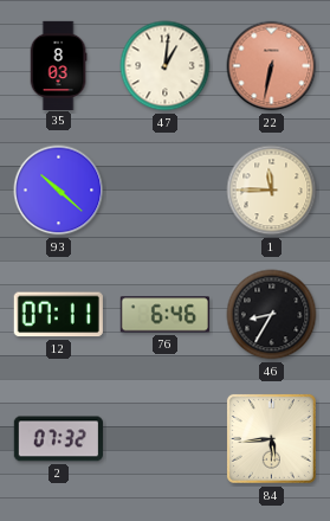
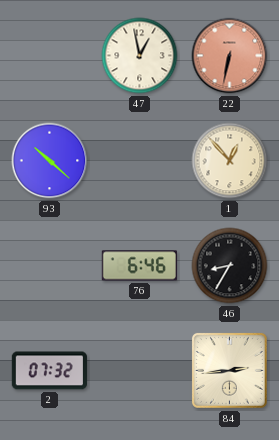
35: 8:03 -> none
47: 1:01 -> 12:58
1: 11:45 -> 12:53
12: 07:11 -> none
84: 5:44 -> 2:44
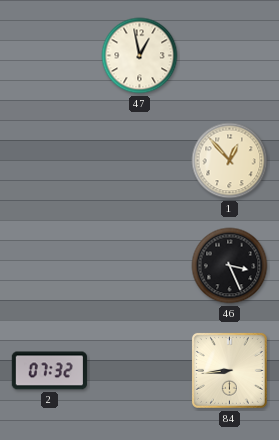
22: 6:32 -> none
93: 10:22 -> none
76: 6:46 -> none
46: 8:35 -> 3:26
84: 2:44 -> 8:44
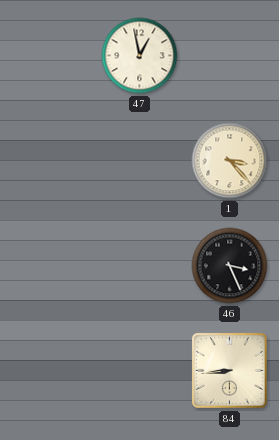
1: 12:53 -> 3:23
2: 07:32 -> none
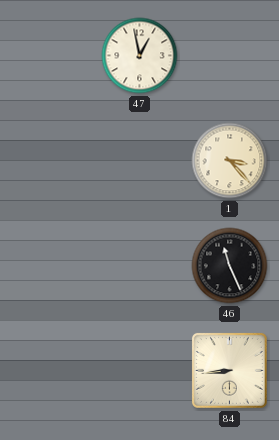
46: 3:26 -> 11:26
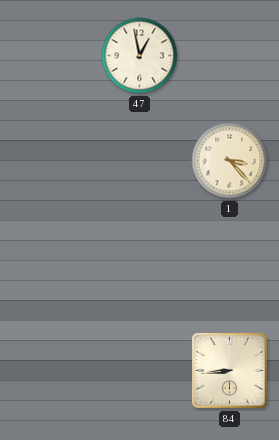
46: 11:26 -> none
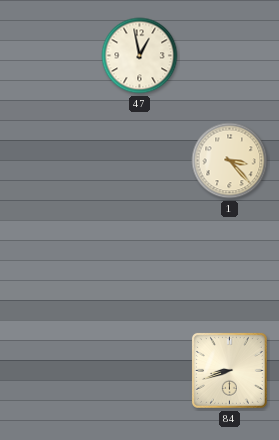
84: 8:44 -> 8:42
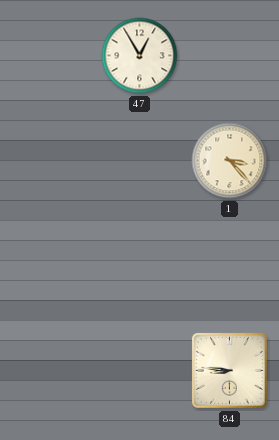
47: 12:58 -> 12:55
84: 8:42 -> 8:46
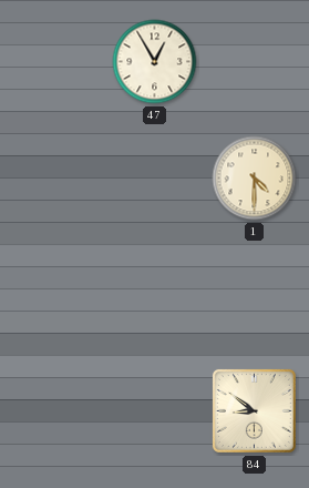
1: 3:23 -> 4:30
84: 8:46 -> 8:51
